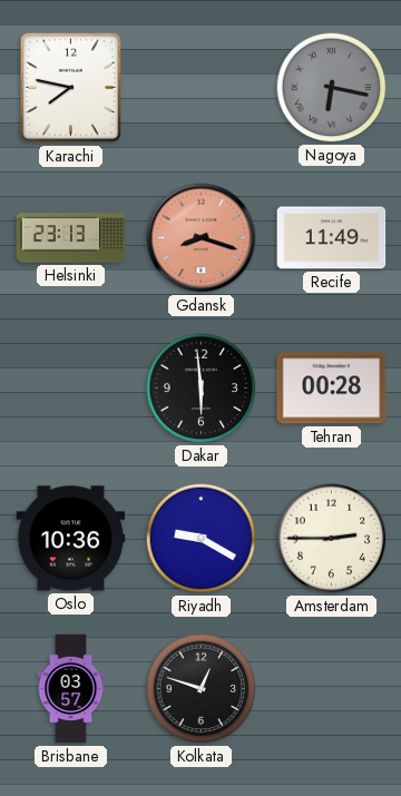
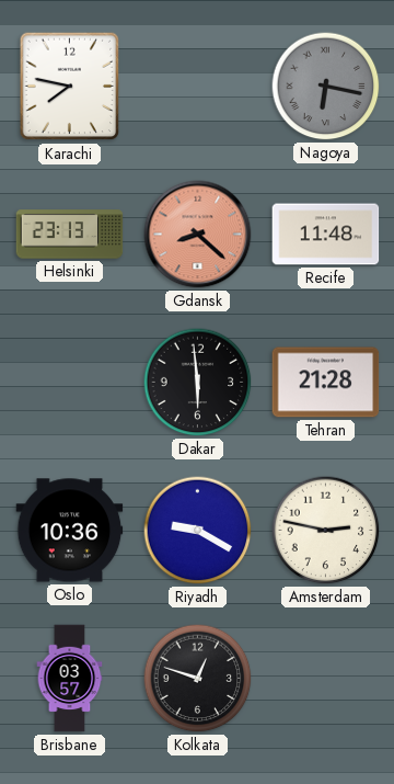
Gdansk: 8:18 -> 8:22
Recife: 11:49 -> 11:48
Tehran: 00:28 -> 21:28
Amsterdam: 2:45 -> 2:47
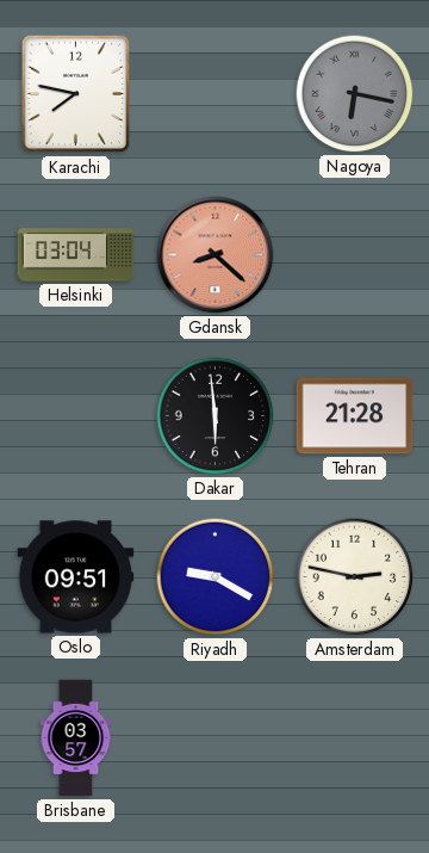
Helsinki: 23:13 -> 03:04
Recife: 11:48 -> none
Oslo: 10:36 -> 09:51
Kolkata: 12:48 -> none
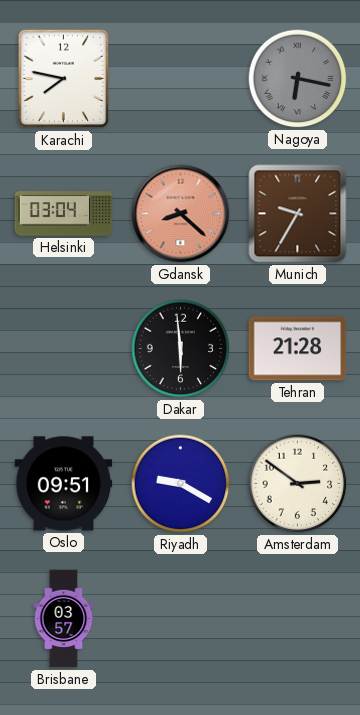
Munich: none -> 9:35
Amsterdam: 2:47 -> 2:51
